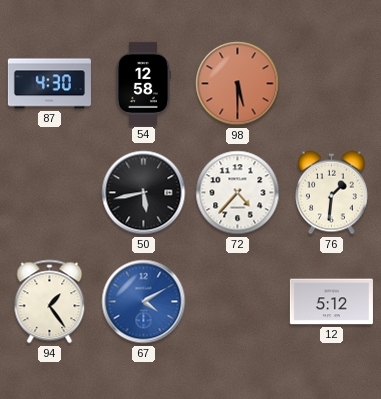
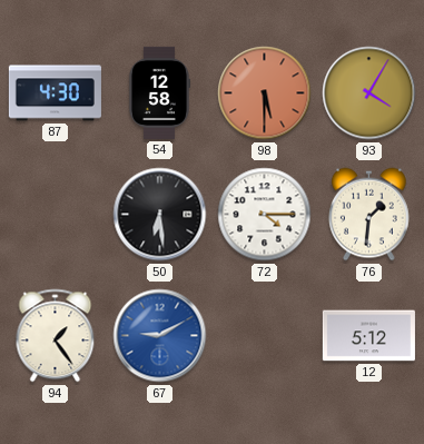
93: none -> 4:05
50: 5:43 -> 6:29
72: 4:37 -> 4:15
67: 4:10 -> 9:10
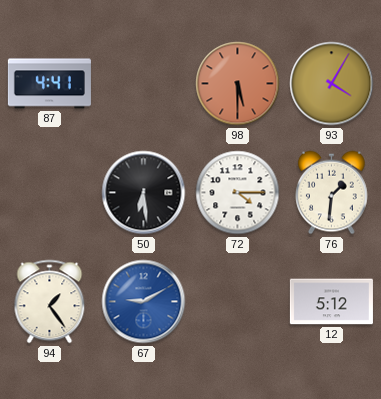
87: 4:30 -> 4:41
54: 12:58 -> none
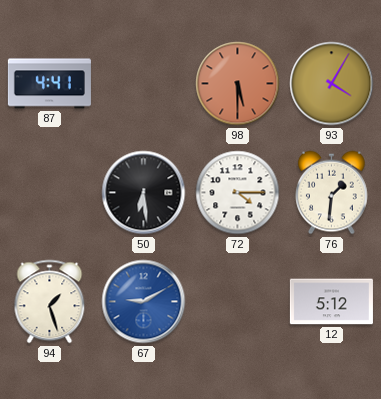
94: 1:24 -> 1:27
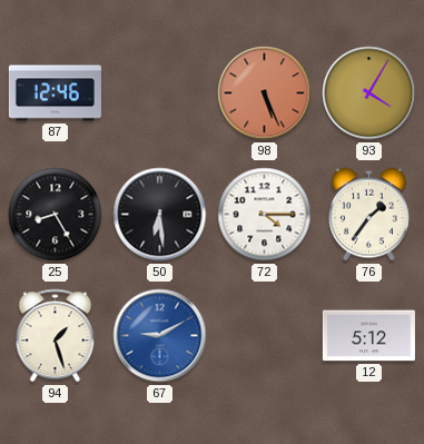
87: 4:41 -> 12:46
98: 5:30 -> 5:26
25: none -> 8:25
76: 1:31 -> 1:36
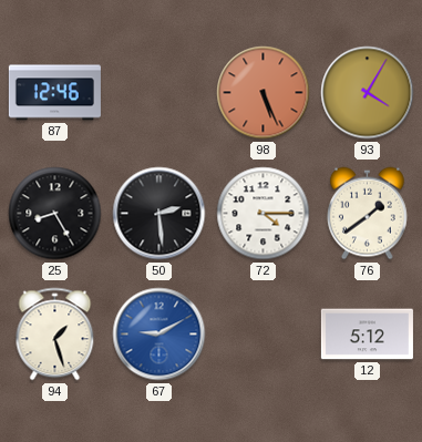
50: 6:29 -> 2:29
76: 1:36 -> 1:39
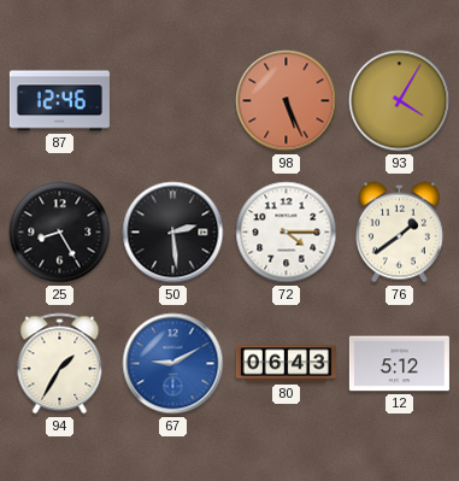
94: 1:27 -> 1:35
80: none -> 06:43
